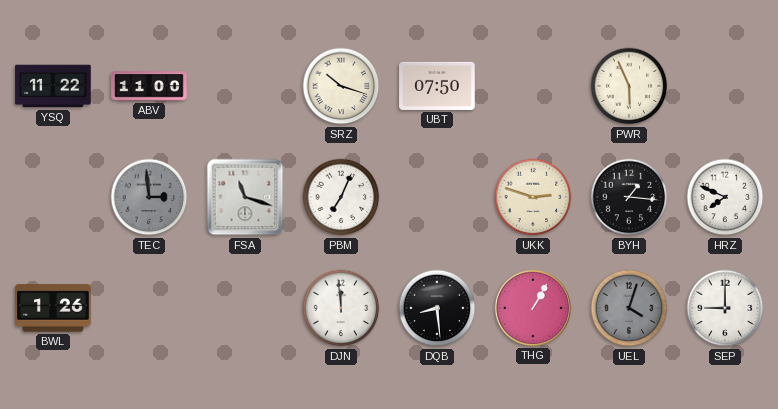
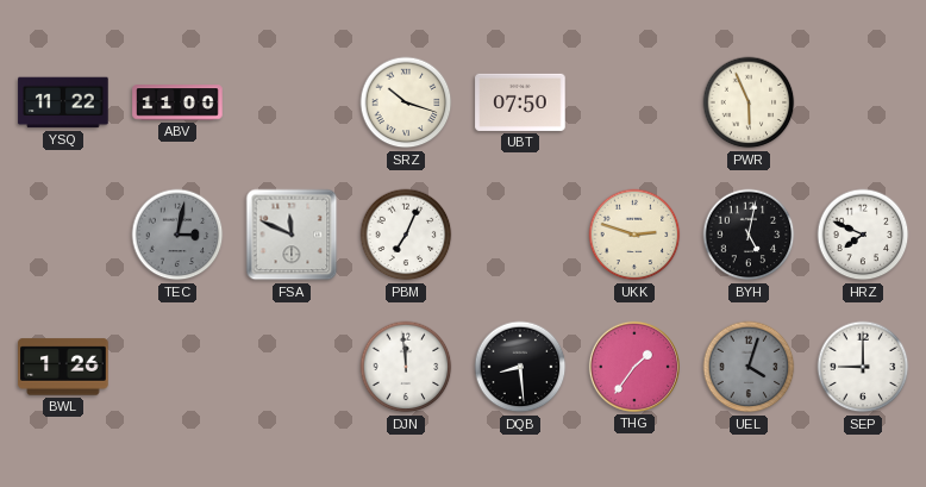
TEC: 2:59 -> 3:02
FSA: 11:18 -> 11:49
BYH: 1:16 -> 5:02
THG: 1:05 -> 1:36
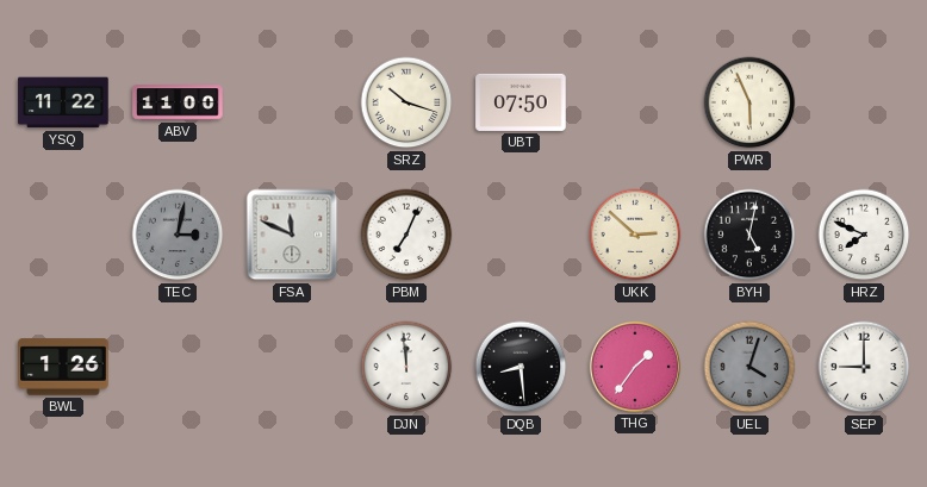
UKK: 2:48 -> 2:52
